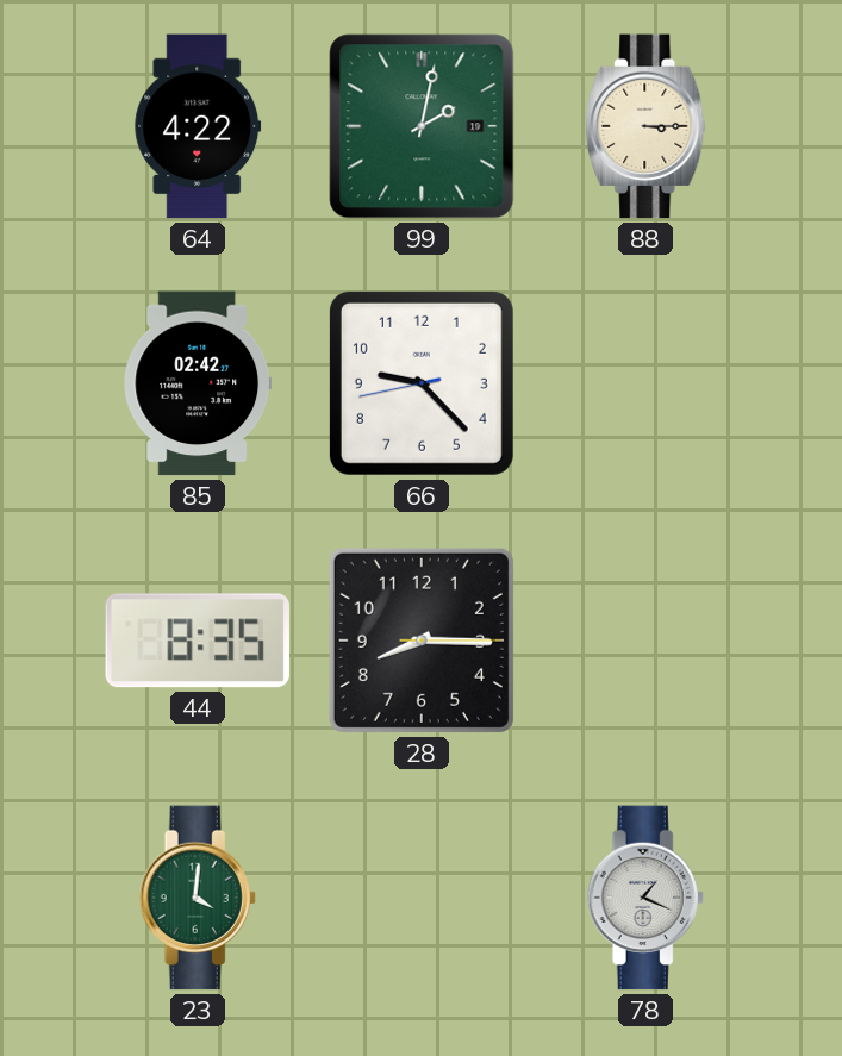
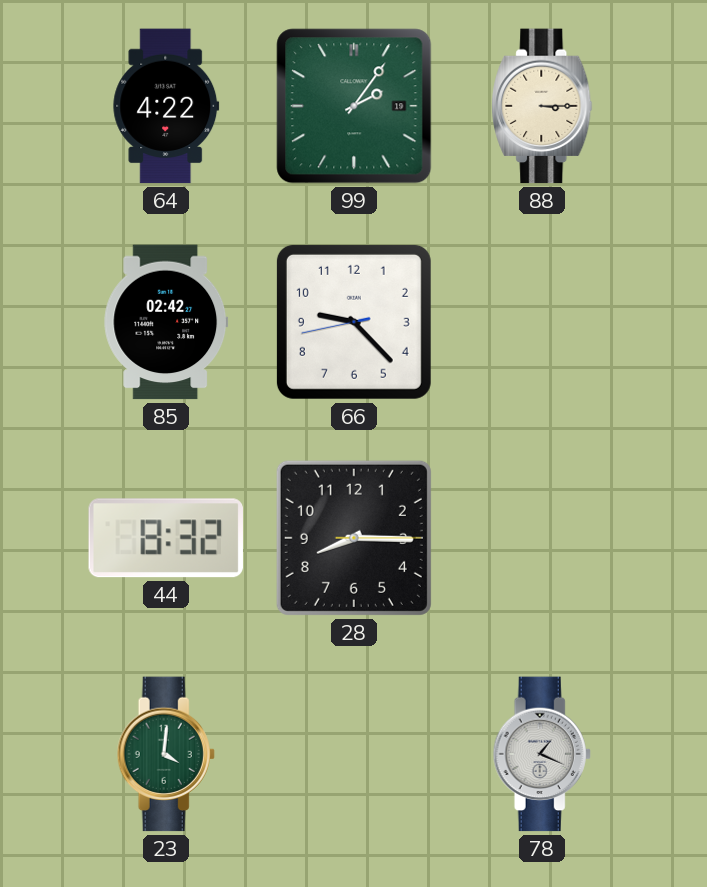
99: 2:02 -> 2:06
44: 8:35 -> 8:32
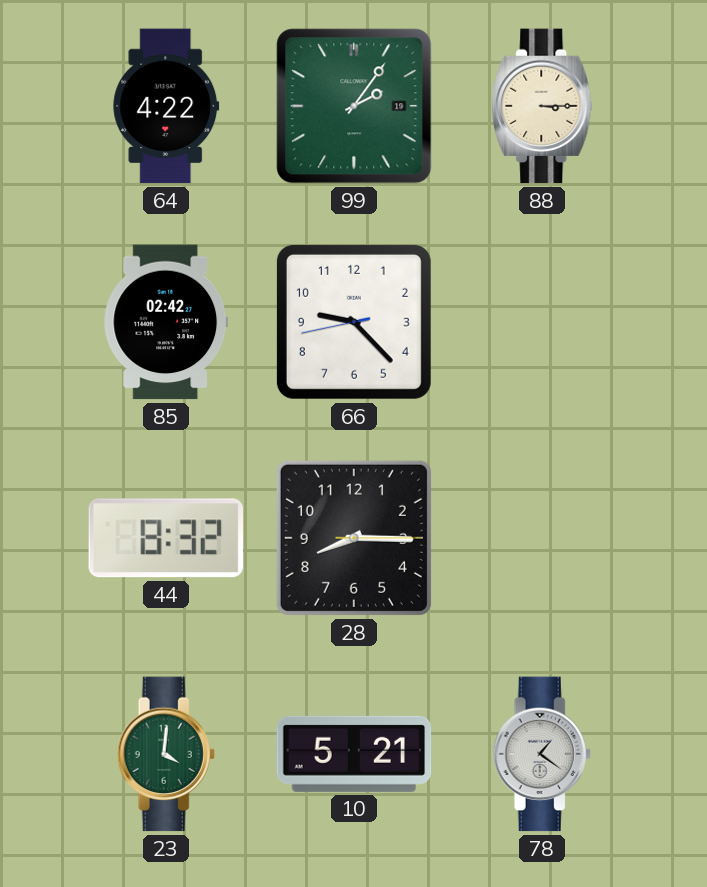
10: none -> 5:21
78: 1:19 -> 1:21
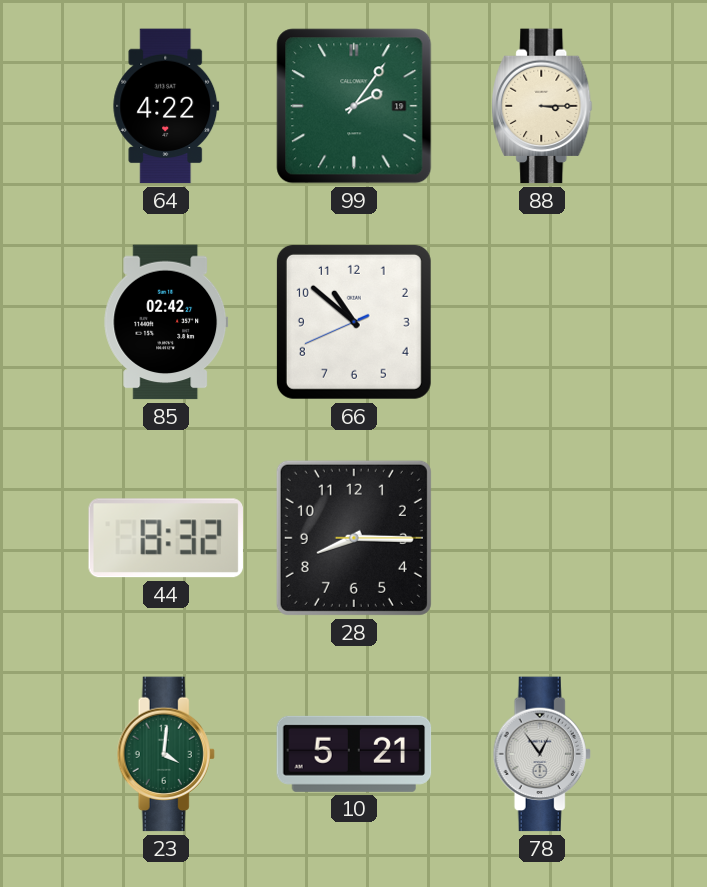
66: 9:22 -> 10:51
78: 1:21 -> 12:54
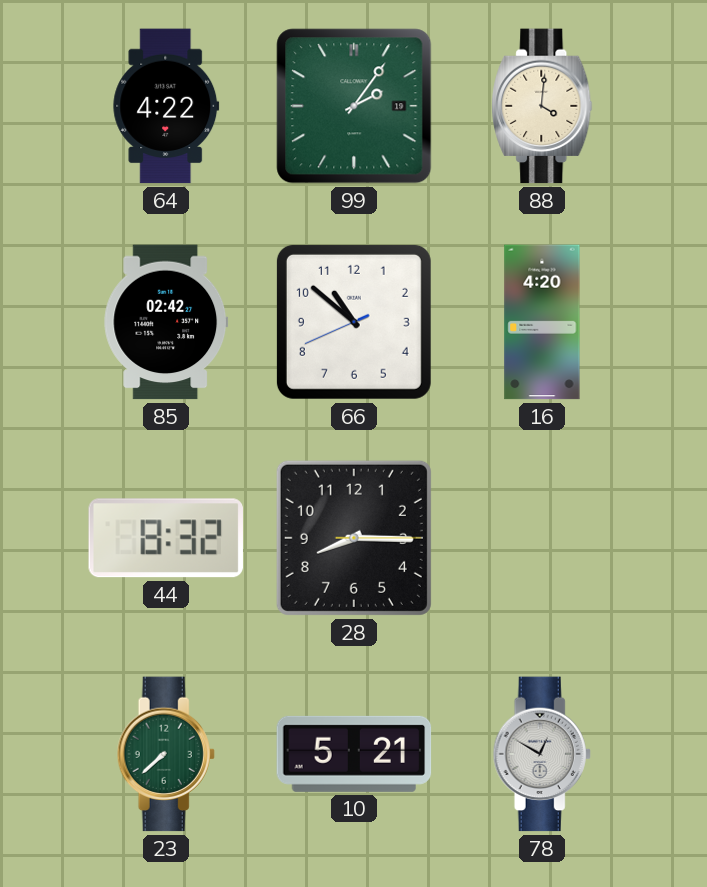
88: 3:15 -> 4:01
16: none -> 4:20
23: 4:01 -> 7:38
78: 12:54 -> 12:50
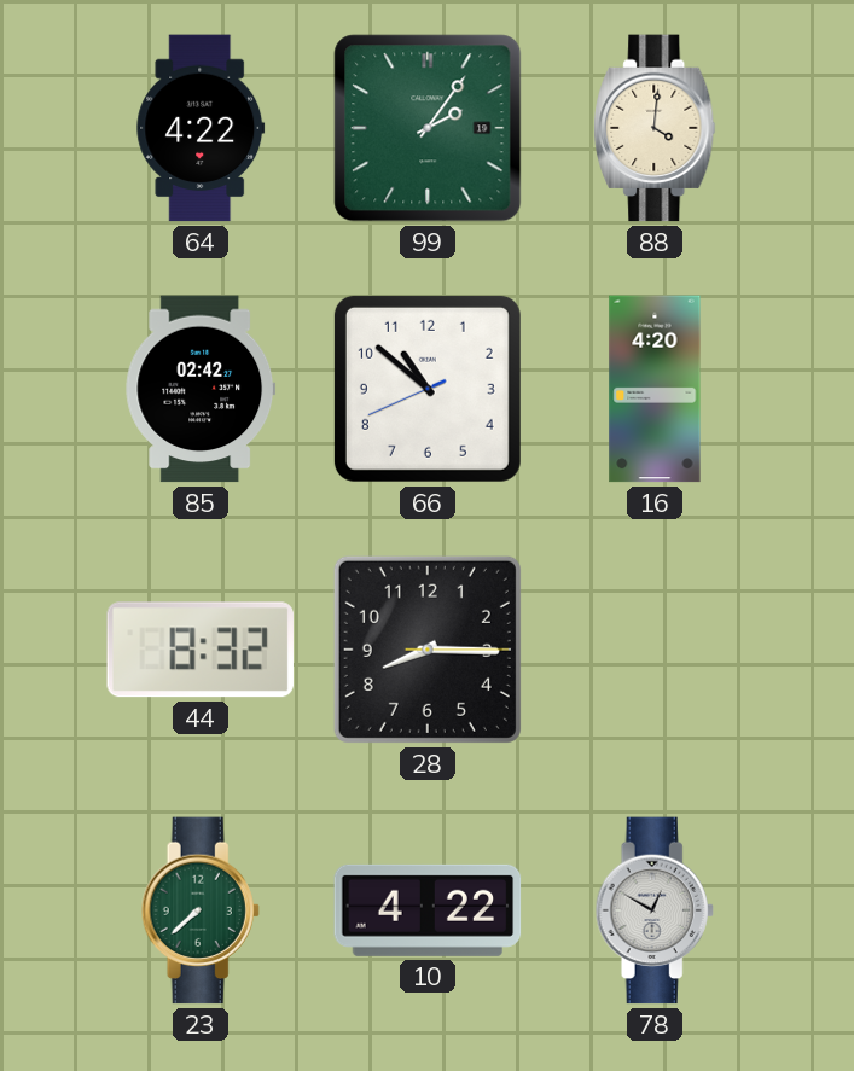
10: 5:21 -> 4:22
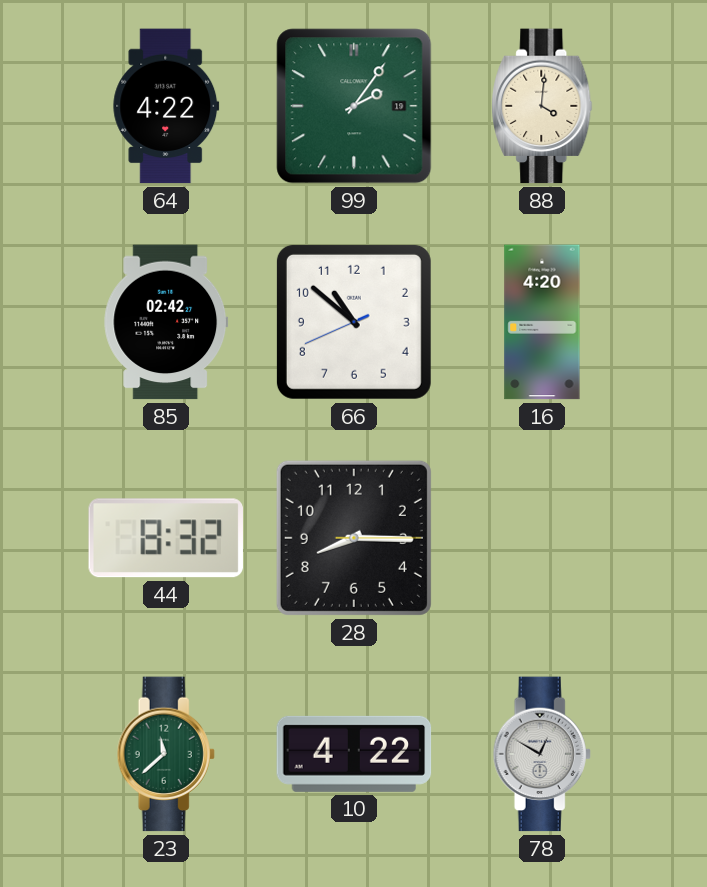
23: 7:38 -> 11:38
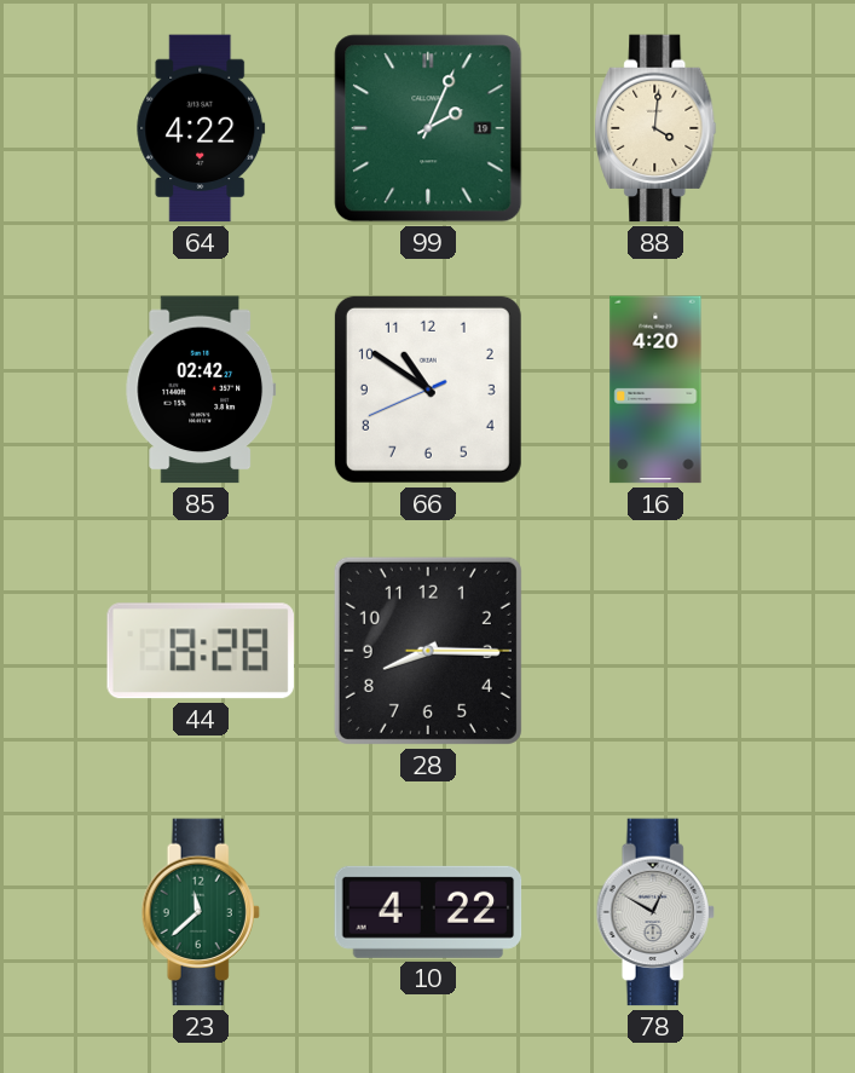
99: 2:06 -> 2:04
66: 10:51 -> 10:50
44: 8:32 -> 8:28
